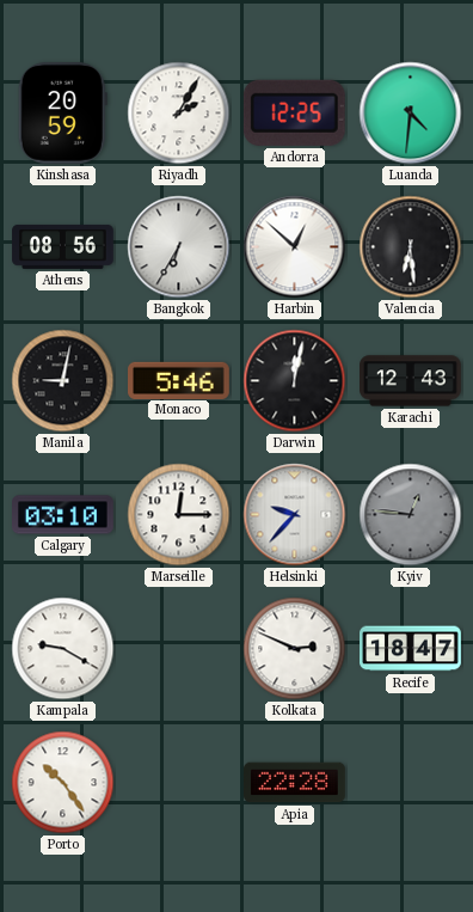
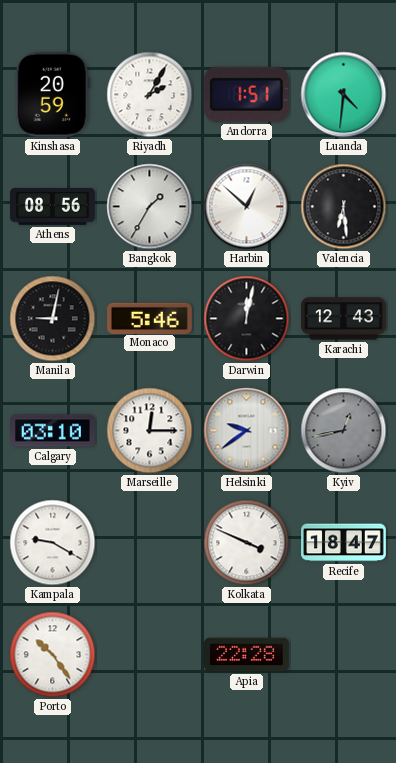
Andorra: 12:25 -> 1:51
Bangkok: 6:35 -> 1:35
Helsinki: 9:37 -> 9:39
Kyiv: 12:46 -> 12:43
Kolkata: 2:49 -> 3:49
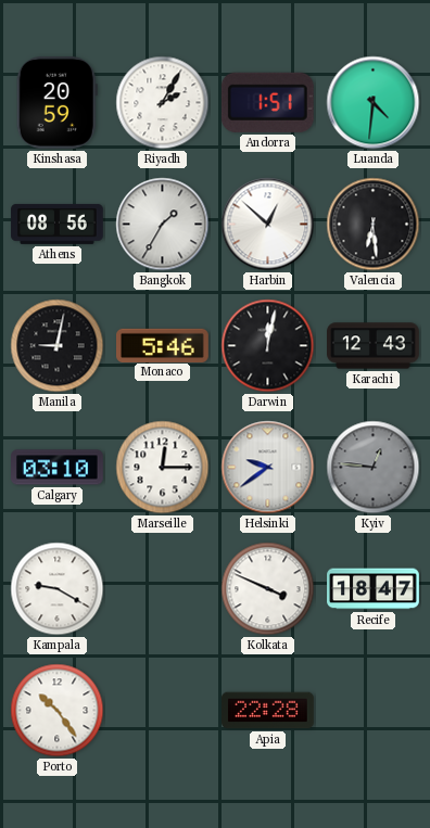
Kyiv: 12:43 -> 12:46
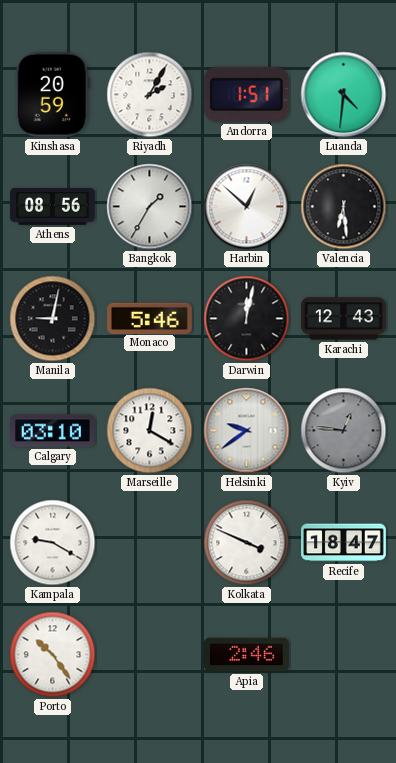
Marseille: 12:15 -> 12:20
Apia: 22:28 -> 2:46
